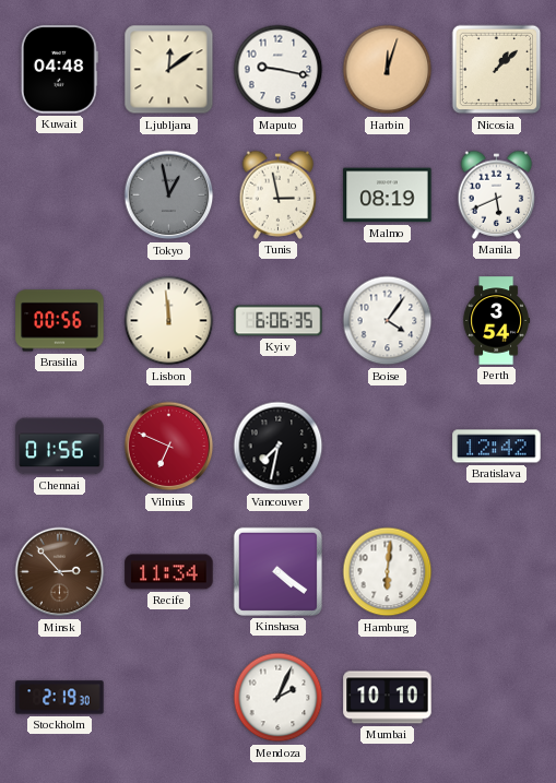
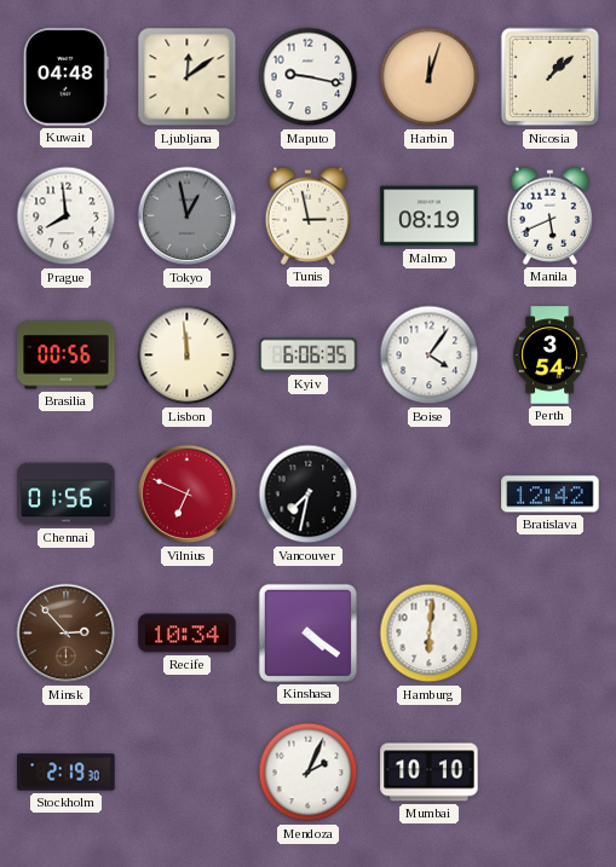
Prague: none -> 7:59
Recife: 11:34 -> 10:34
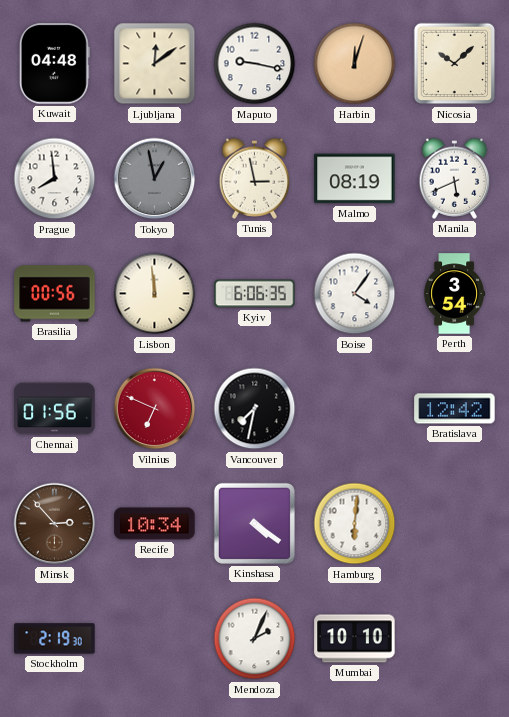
Nicosia: 1:08 -> 10:08
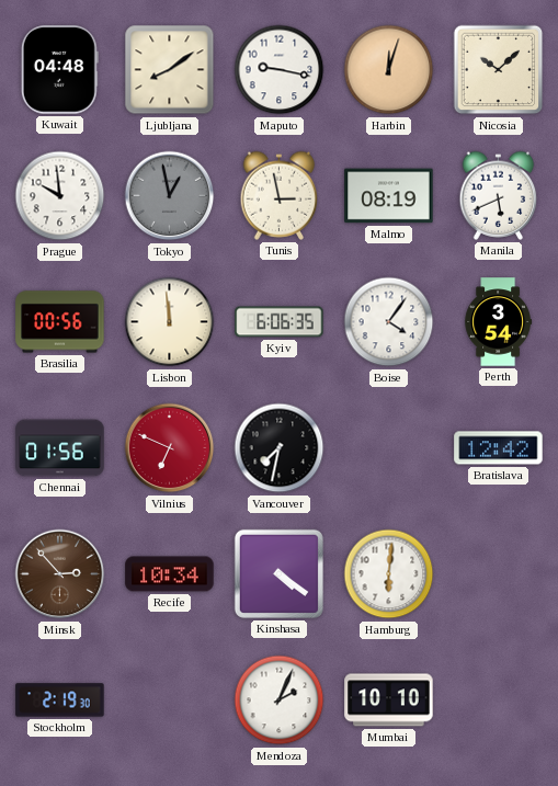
Ljubljana: 12:09 -> 8:09
Prague: 7:59 -> 9:59
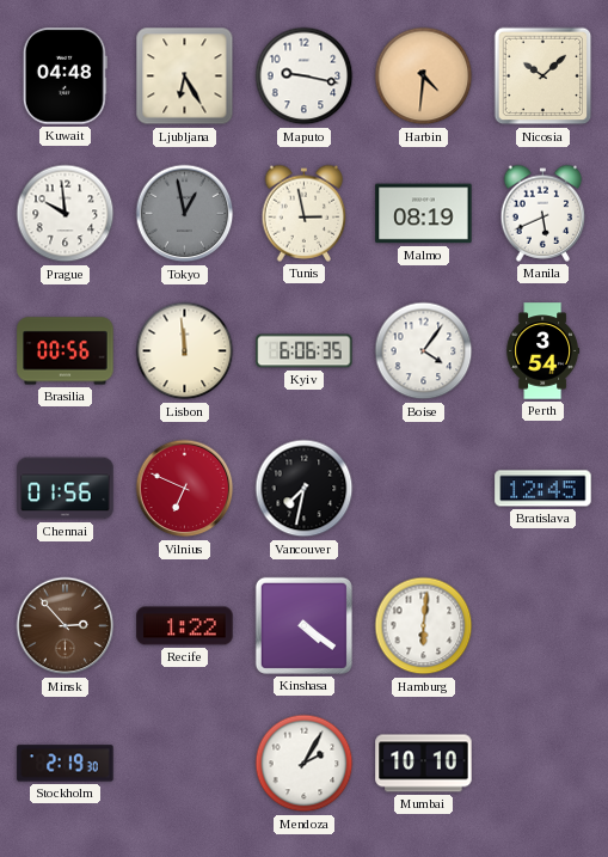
Ljubljana: 8:09 -> 6:25
Harbin: 12:03 -> 4:31
Bratislava: 12:42 -> 12:45
Recife: 10:34 -> 1:22
Mendoza: 2:04 -> 2:05
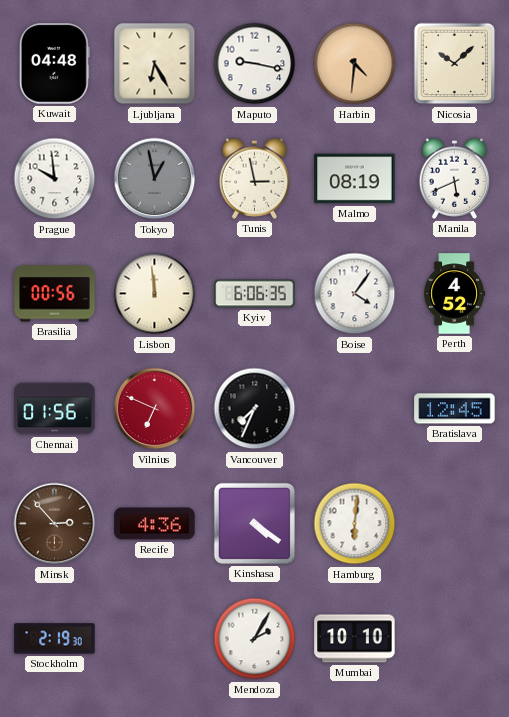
Perth: 3:54 -> 4:52
Vancouver: 7:32 -> 7:34
Recife: 1:22 -> 4:36
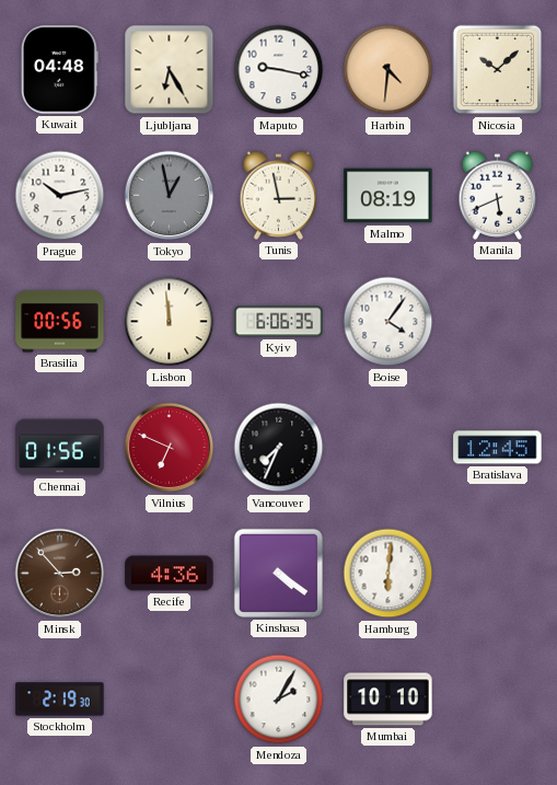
Prague: 9:59 -> 10:13
Perth: 4:52 -> none
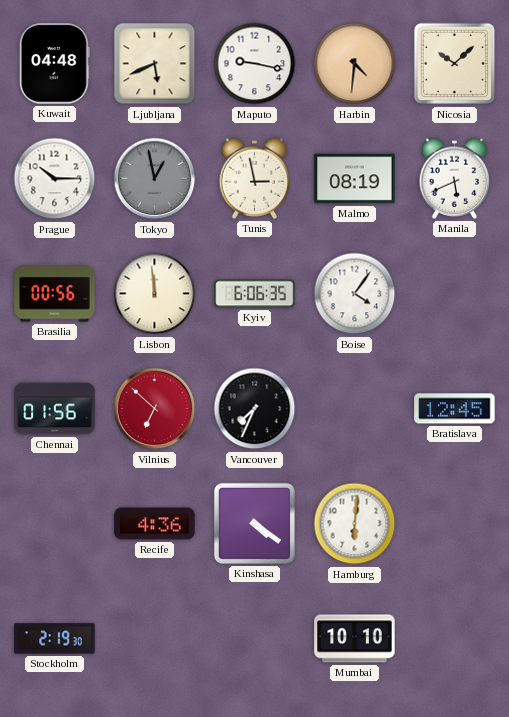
Ljubljana: 6:25 -> 5:41
Prague: 10:13 -> 10:15
Vilnius: 6:49 -> 6:52
Minsk: 2:53 -> none
Mendoza: 2:05 -> none
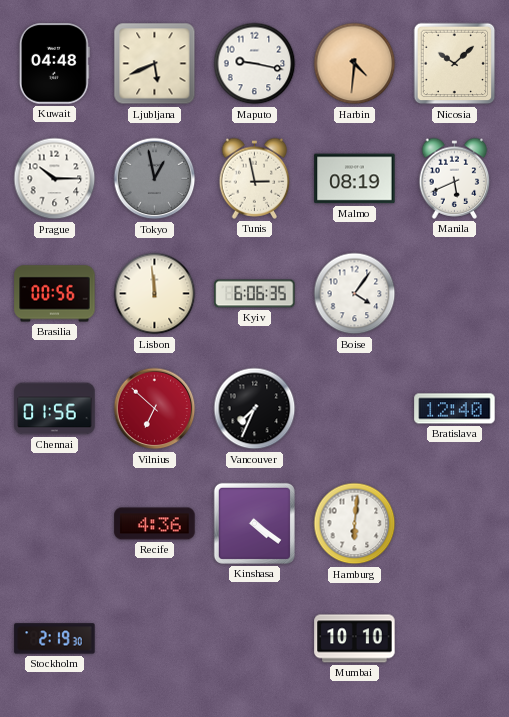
Bratislava: 12:45 -> 12:40
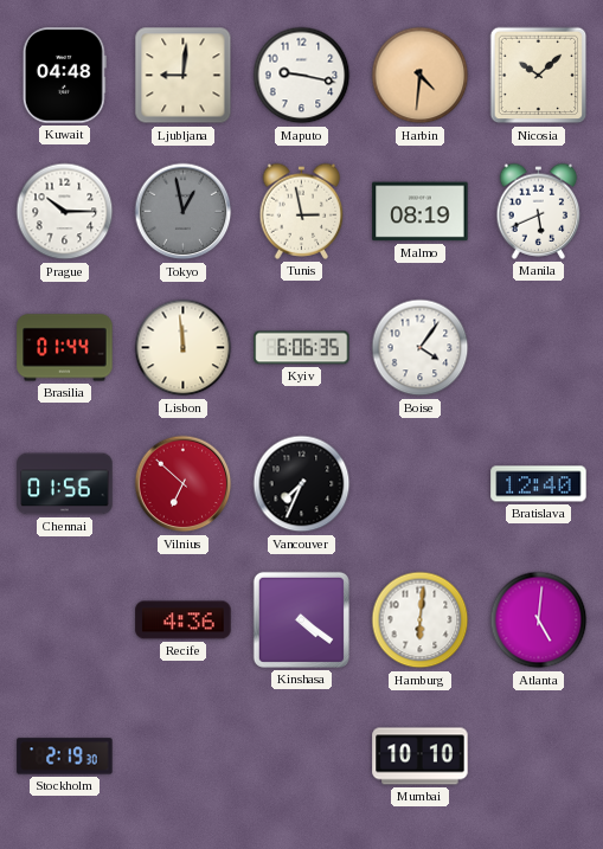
Ljubljana: 5:41 -> 9:01
Brasilia: 00:56 -> 01:44
Atlanta: none -> 5:01
